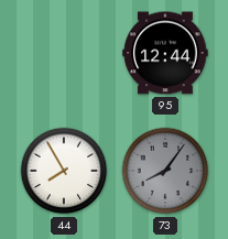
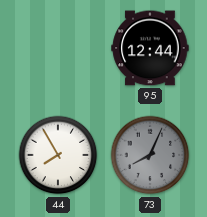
73: 8:06 -> 8:04
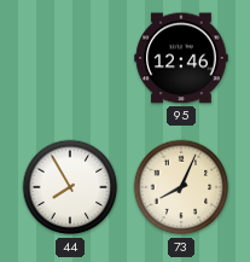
95: 12:44 -> 12:46
73 dial: grey -> cream
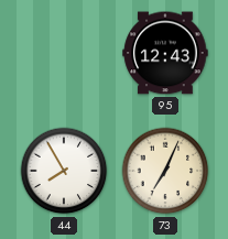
95: 12:46 -> 12:43
73: 8:04 -> 7:04
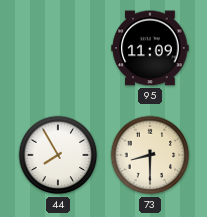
95: 12:43 -> 11:09
73: 7:04 -> 8:30
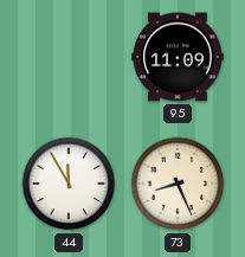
44: 7:55 -> 11:55
73: 8:30 -> 8:26
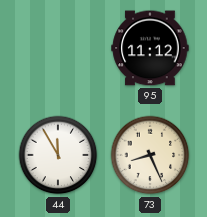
95: 11:09 -> 11:12
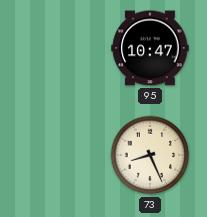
95: 11:12 -> 10:47
44: 11:55 -> none
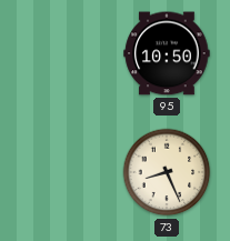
95: 10:47 -> 10:50
